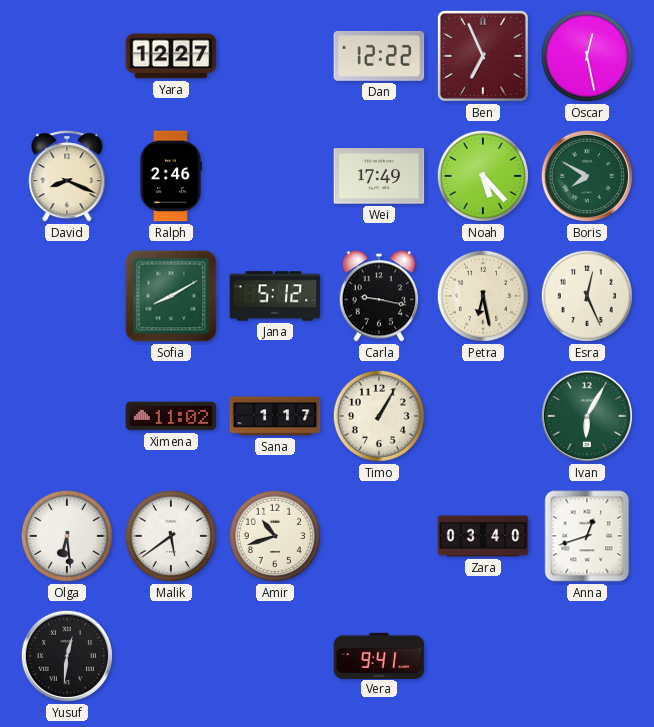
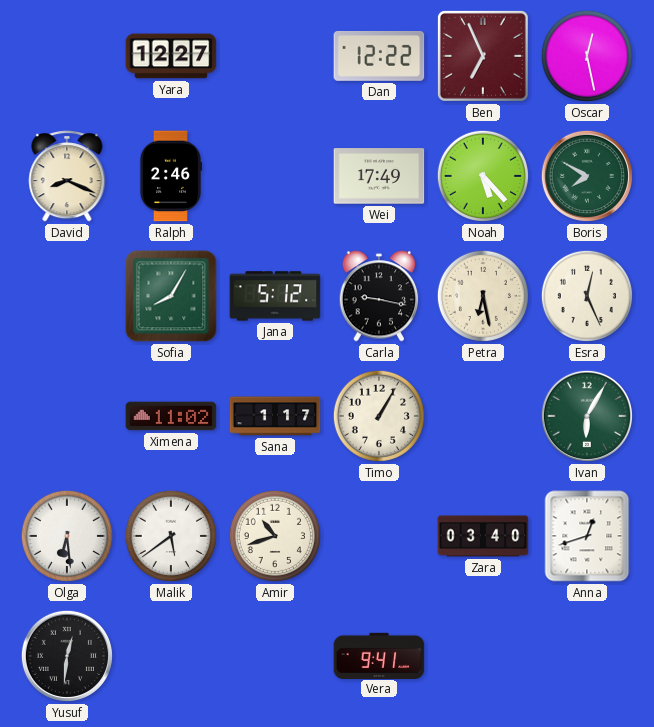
Sofia: 8:10 -> 8:05
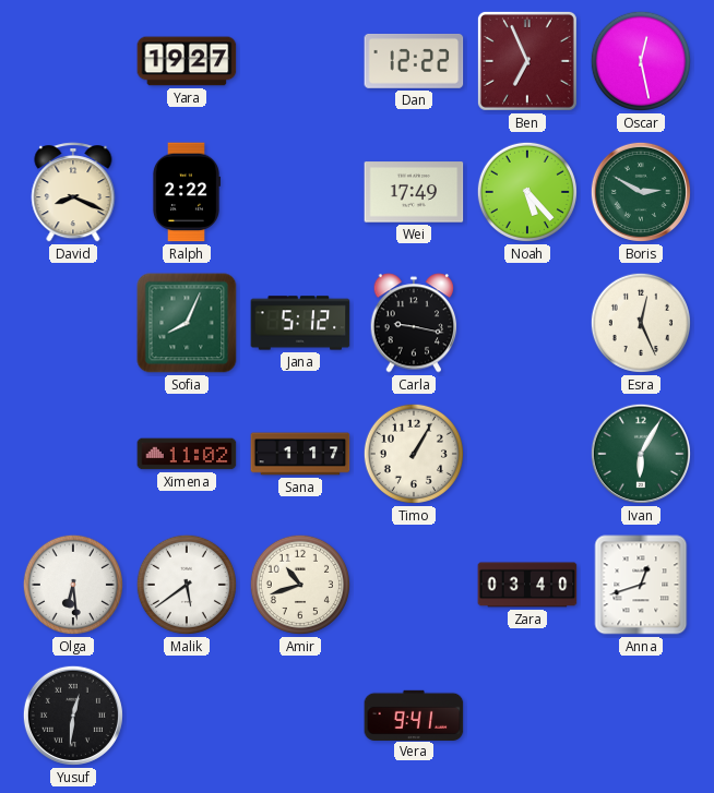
Yara: 12:27 -> 19:27
Ralph: 2:46 -> 2:22
Boris: 7:50 -> 2:50
Sofia: 8:05 -> 8:04
Petra: 6:28 -> none
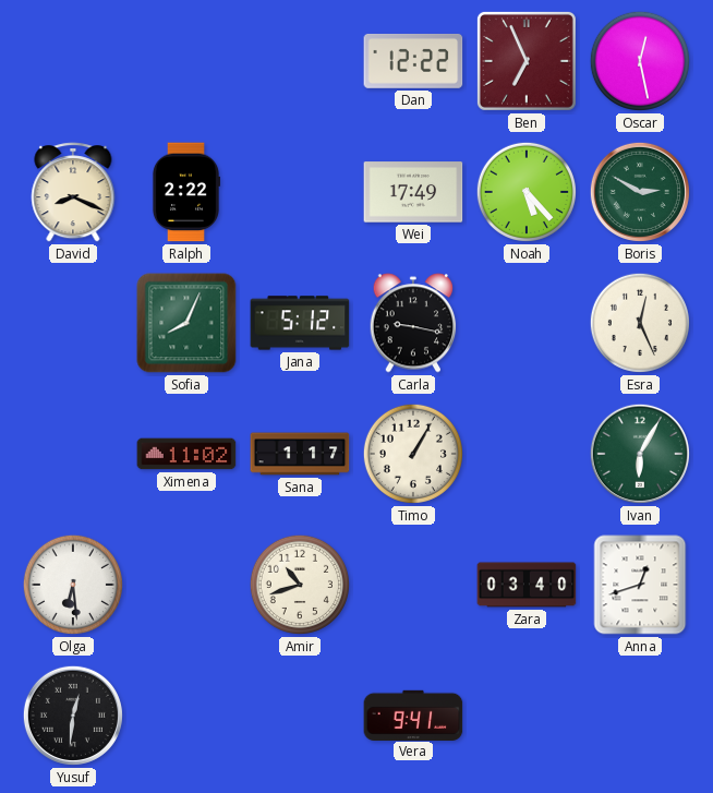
Yara: 19:27 -> none
Malik: 5:39 -> none
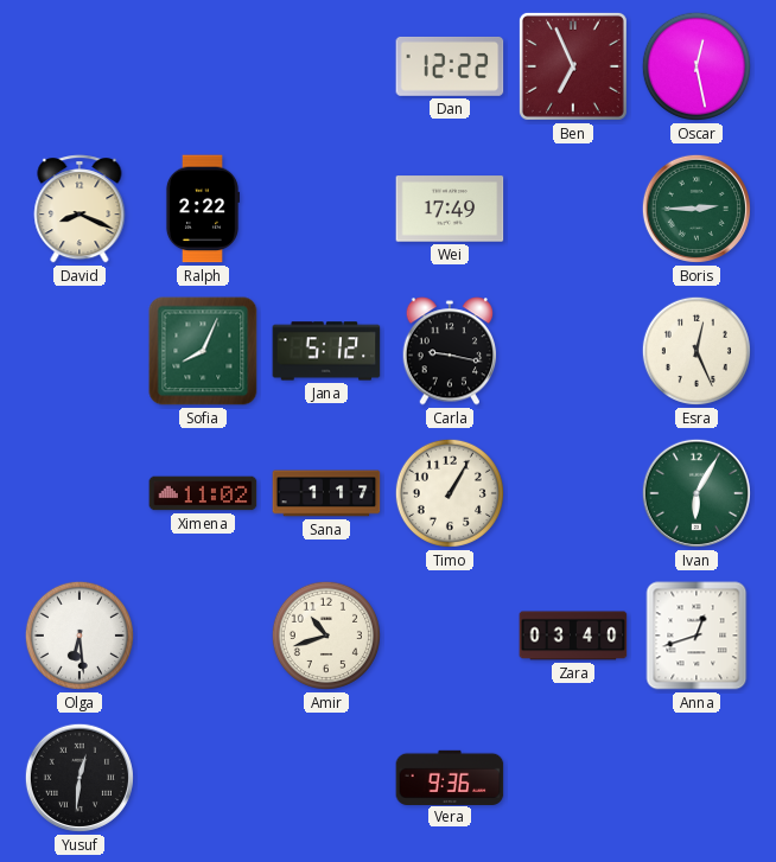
Noah: 5:23 -> none
Boris: 2:50 -> 2:45
Vera: 9:41 -> 9:36
